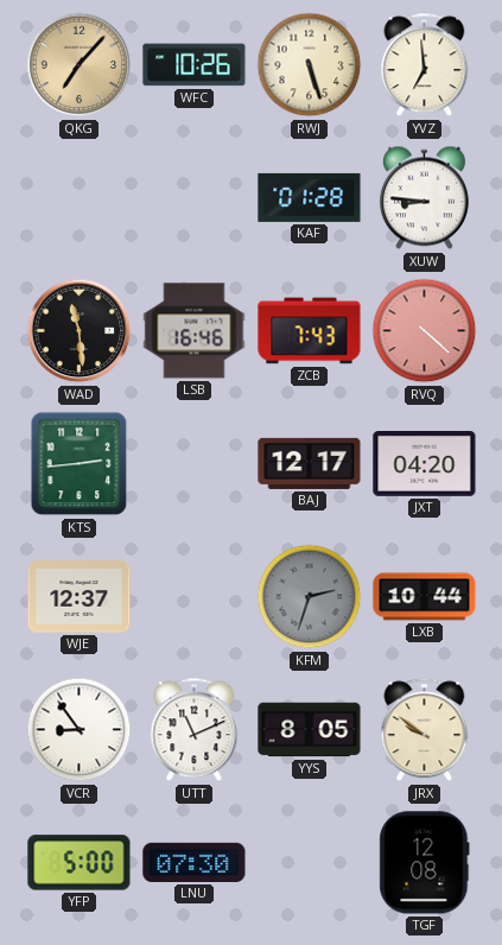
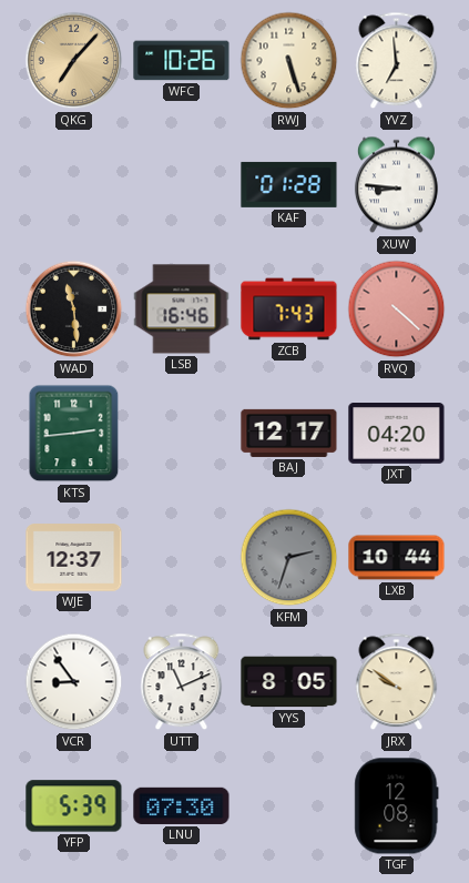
YFP: 5:00 -> 5:39
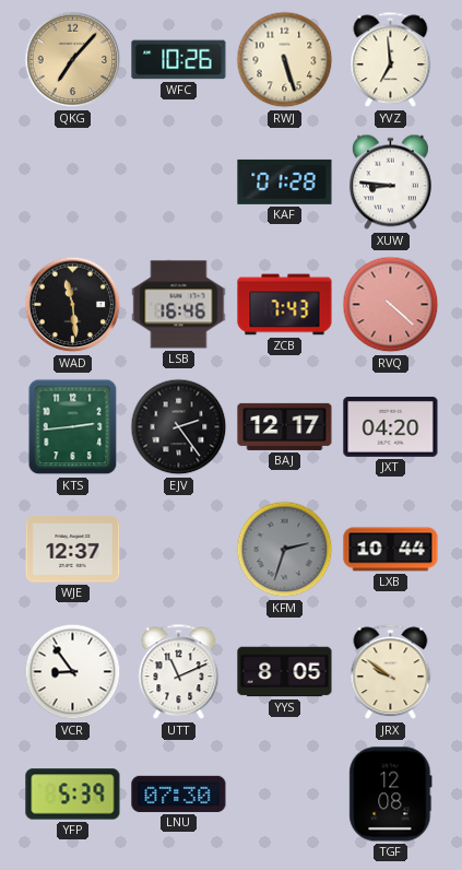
EJV: none -> 2:24
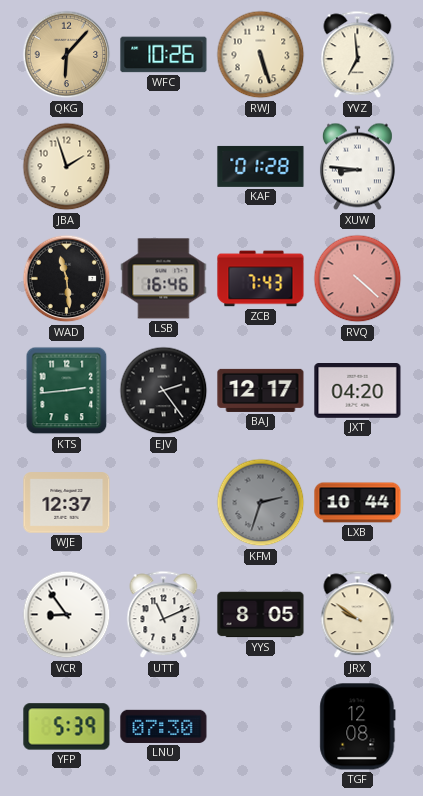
QKG: 7:07 -> 6:07
JBA: none -> 1:57
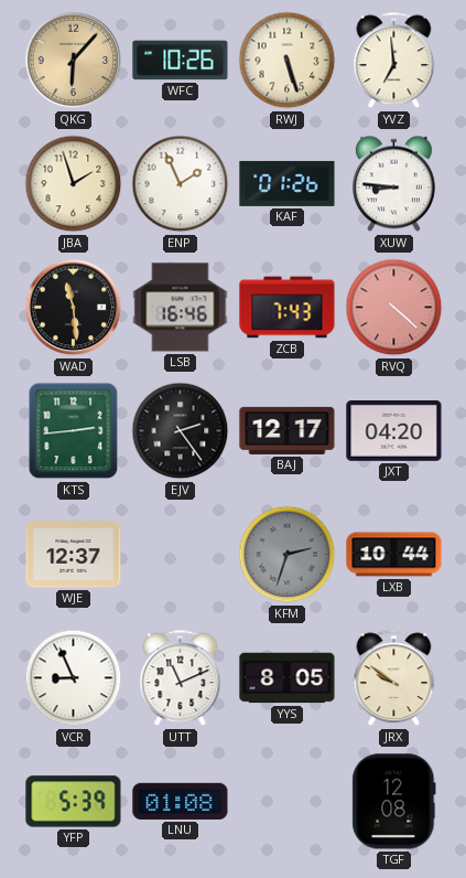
ENP: none -> 1:56
KAF: 01:28 -> 01:26
VCR: 8:54 -> 8:56
LNU: 07:30 -> 01:08
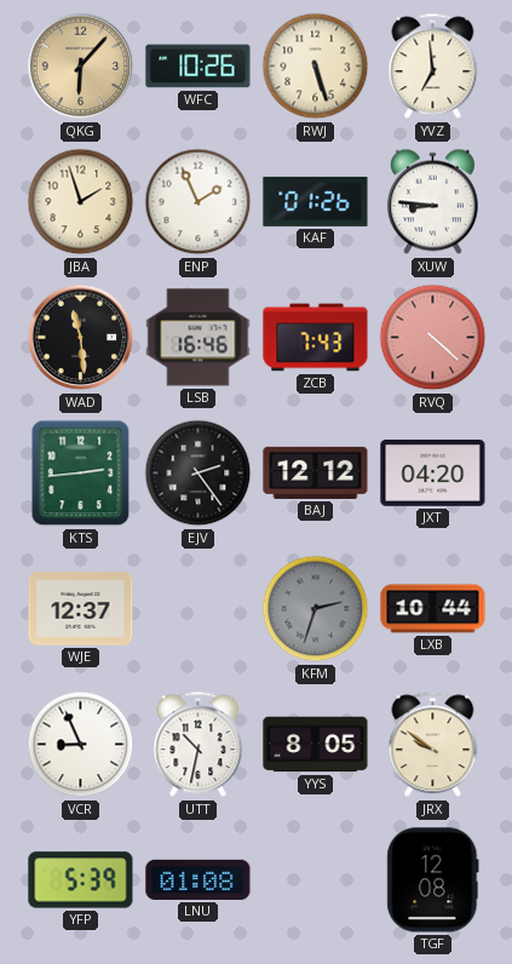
BAJ: 12:17 -> 12:12
UTT: 11:11 -> 10:32
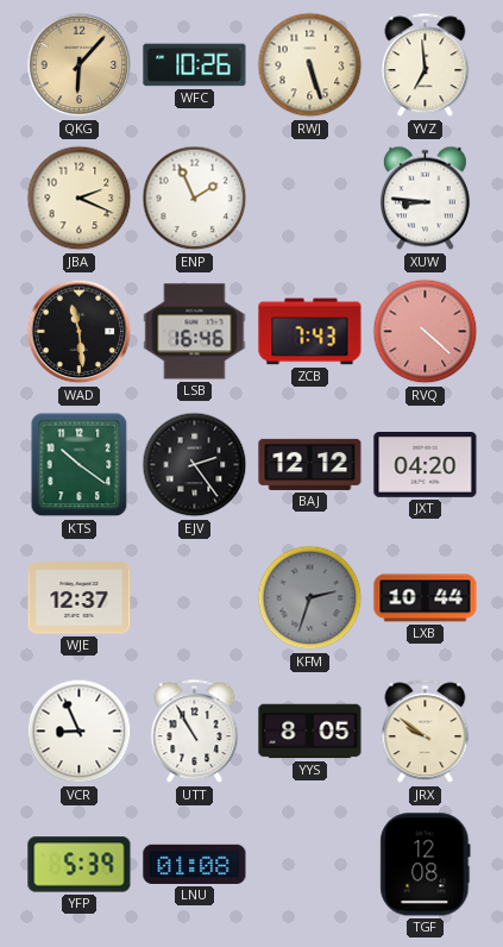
JBA: 1:57 -> 2:19
KAF: 01:26 -> none
KTS: 2:44 -> 10:21
UTT: 10:32 -> 10:55
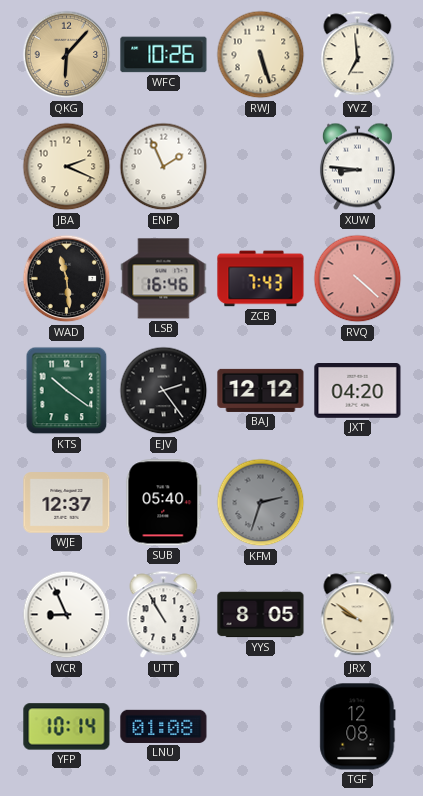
SUB: none -> 05:40
LXB: 10:44 -> none
YFP: 5:39 -> 10:14
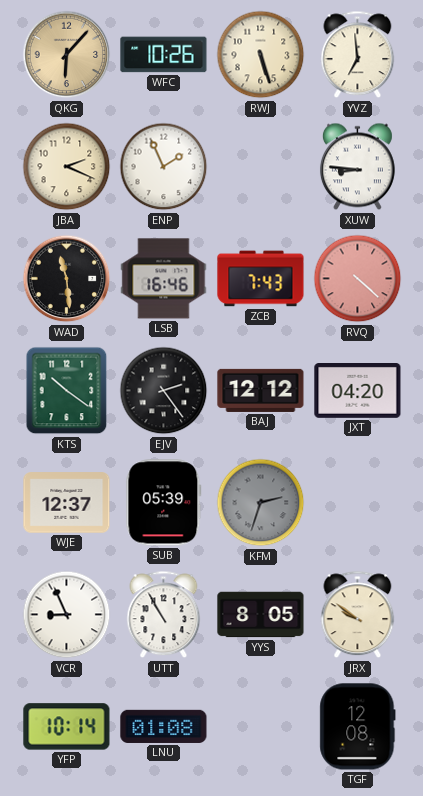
SUB: 05:40 -> 05:39
